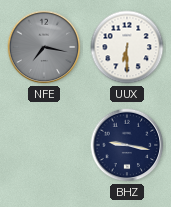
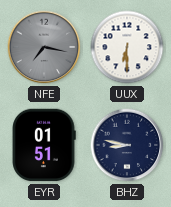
EYR: none -> 01:51
BHZ: 9:17 -> 8:47
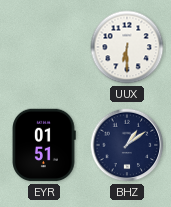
NFE: 7:17 -> none
BHZ: 8:47 -> 1:09
